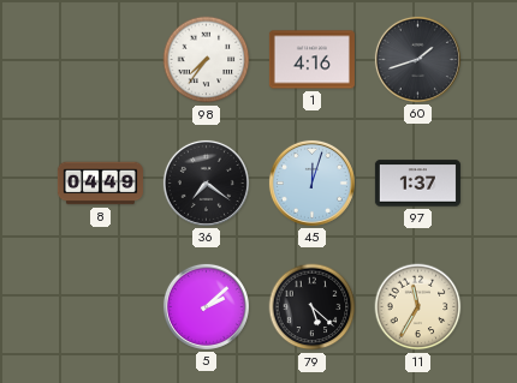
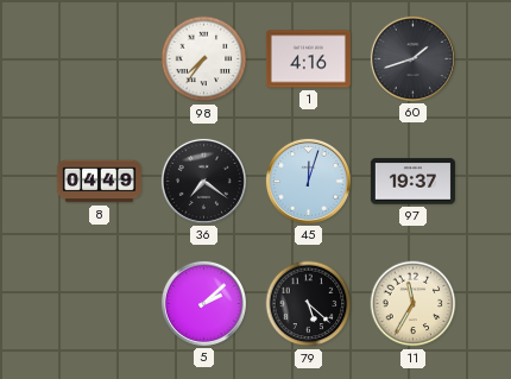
97: 1:37 -> 19:37
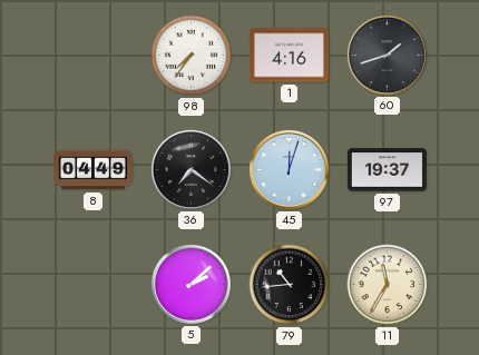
79: 5:22 -> 10:44
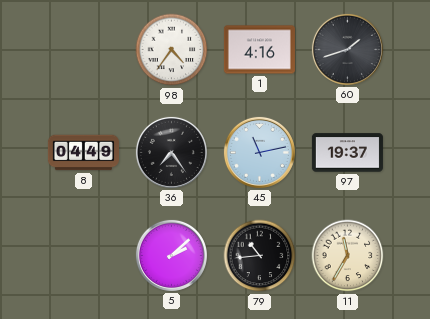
98: 7:36 -> 4:36
36: 7:21 -> 7:24
45: 12:03 -> 11:13
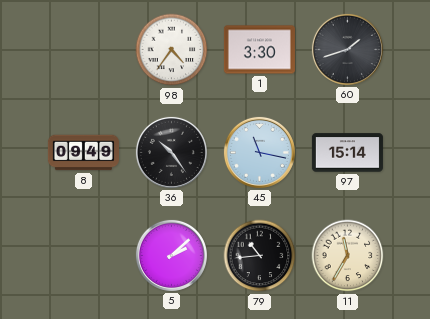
1: 4:16 -> 3:30
8: 04:49 -> 09:49
36: 7:24 -> 10:24
45: 11:13 -> 11:17
97: 19:37 -> 15:14
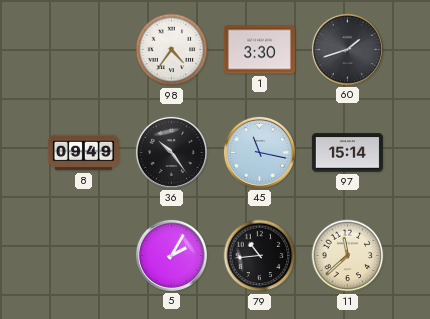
5: 2:08 -> 2:05
11: 11:35 -> 11:38
